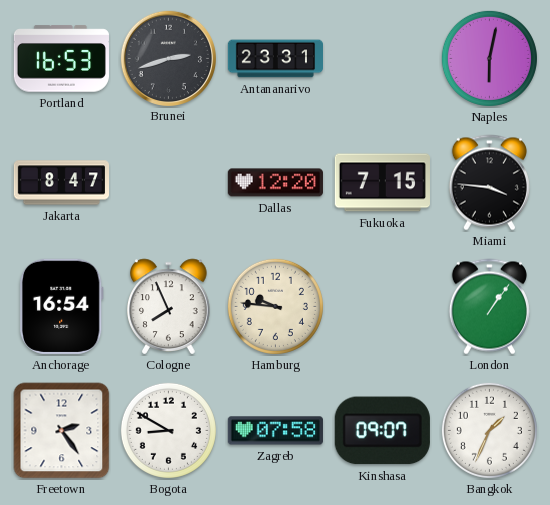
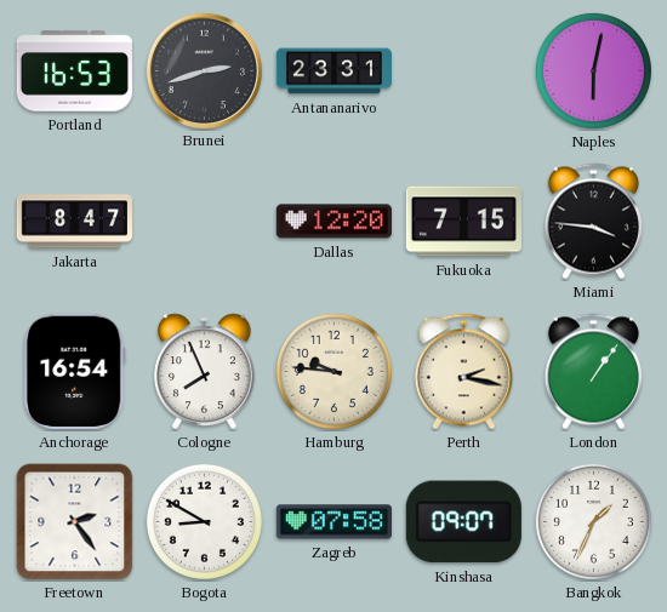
Perth: none -> 2:17
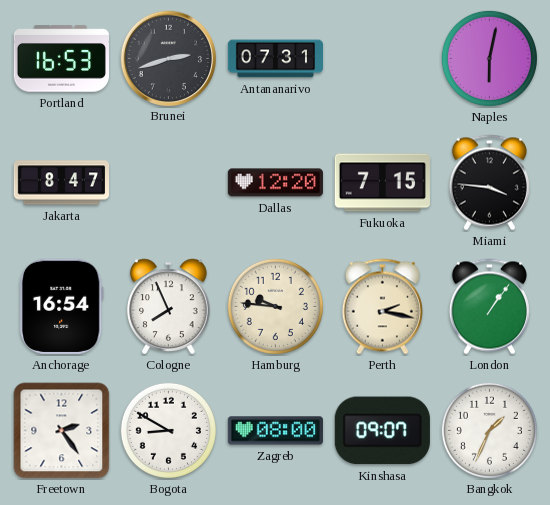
Antananarivo: 23:31 -> 07:31
Zagreb: 07:58 -> 08:00
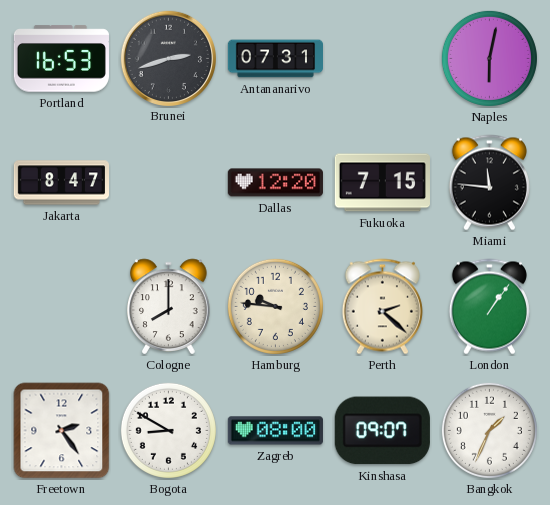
Miami: 3:46 -> 11:46
Anchorage: 16:54 -> none
Cologne: 7:56 -> 8:00
Perth: 2:17 -> 2:22
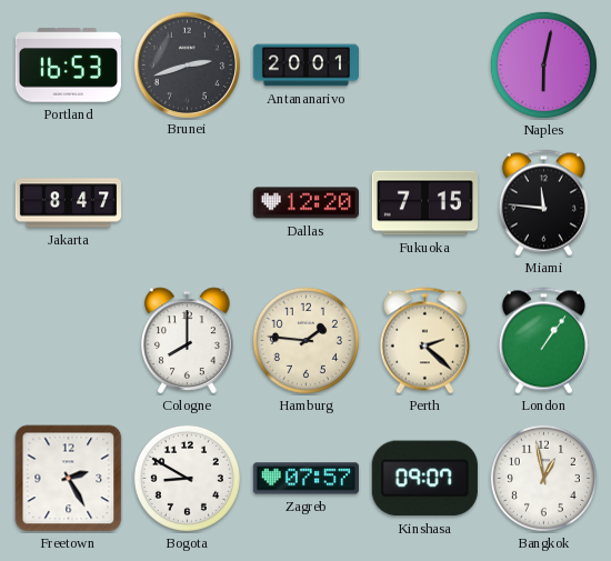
Antananarivo: 07:31 -> 20:01
Hamburg: 9:46 -> 1:46
Freetown: 2:24 -> 2:25
Zagreb: 08:00 -> 07:57
Bangkok: 1:34 -> 12:58
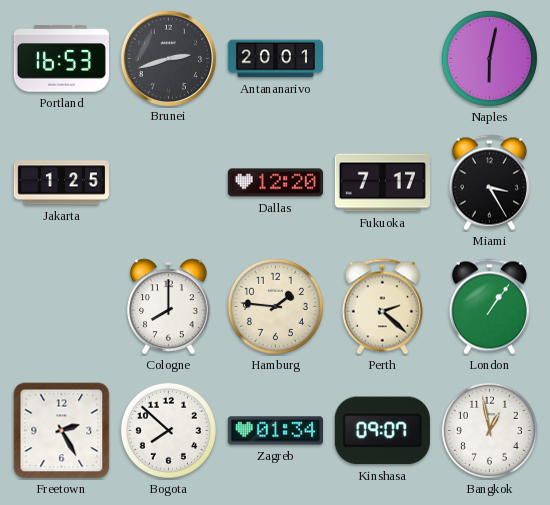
Jakarta: 8:47 -> 1:25
Fukuoka: 7:15 -> 7:17
Miami: 11:46 -> 3:25
Bogota: 8:50 -> 7:52
Zagreb: 07:57 -> 01:34
